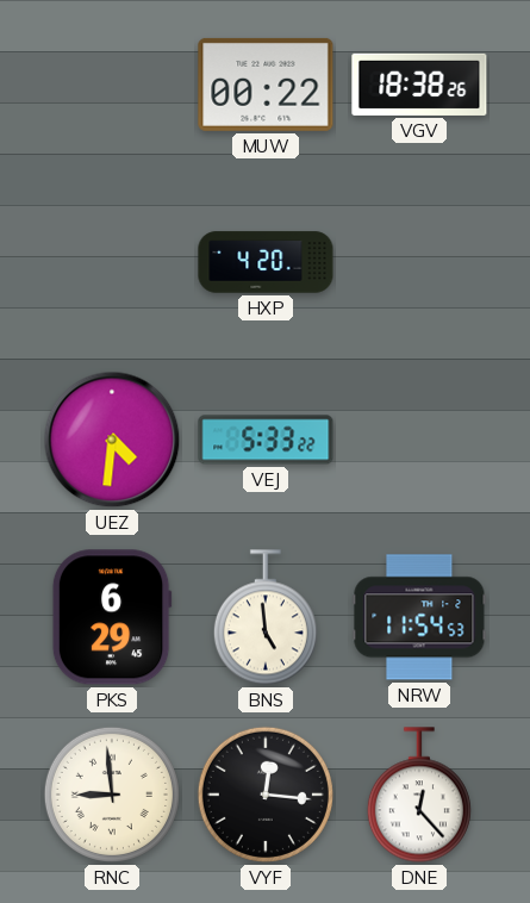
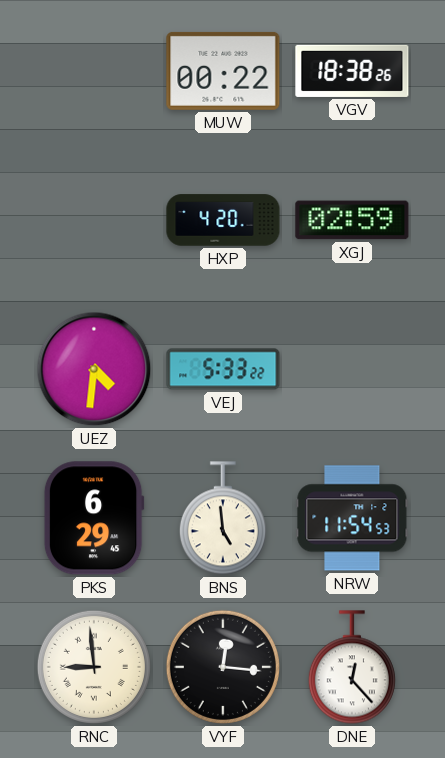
XGJ: none -> 02:59
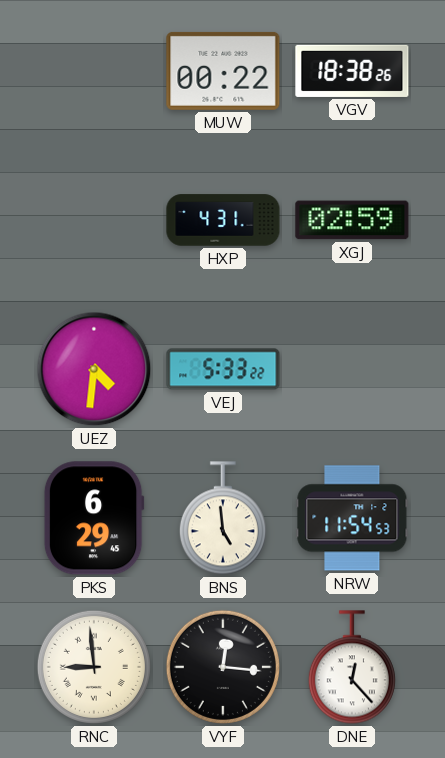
HXP: 4:20 -> 4:31
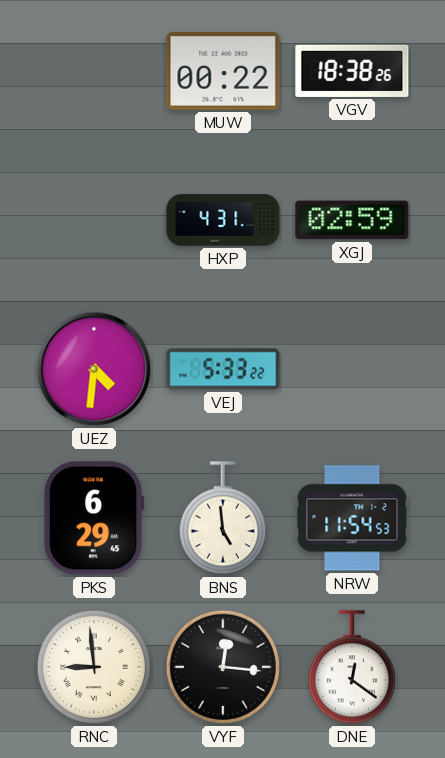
DNE: 12:23 -> 12:21
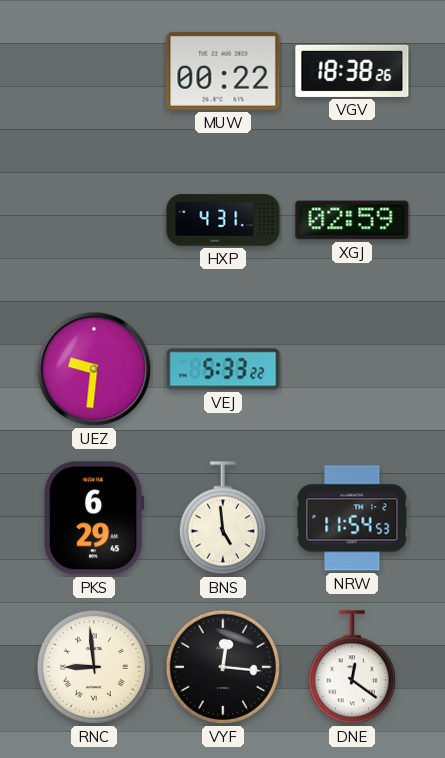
UEZ: 4:31 -> 9:31
